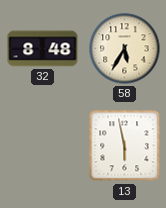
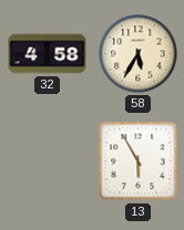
32: 8:48 -> 4:58
13: 5:58 -> 5:55
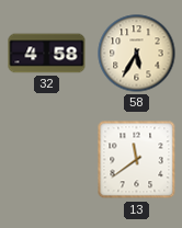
13: 5:55 -> 11:39
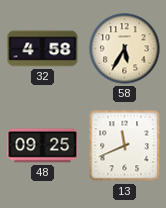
48: none -> 09:25
13: 11:39 -> 11:41
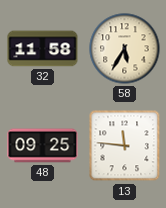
32: 4:58 -> 11:58
13: 11:41 -> 11:46
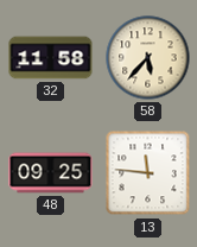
58: 5:35 -> 5:37
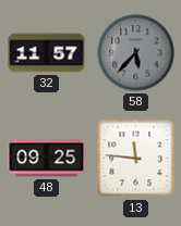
32: 11:58 -> 11:57
58 dial: cream -> grey
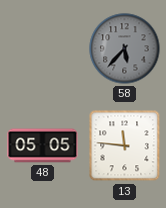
32: 11:57 -> none
48: 09:25 -> 05:05
